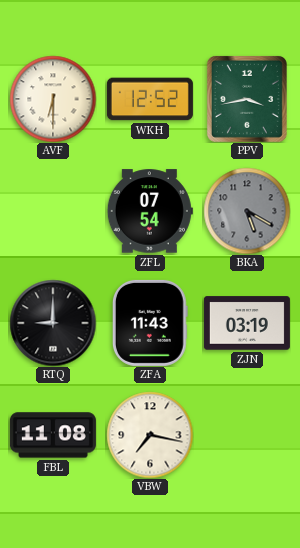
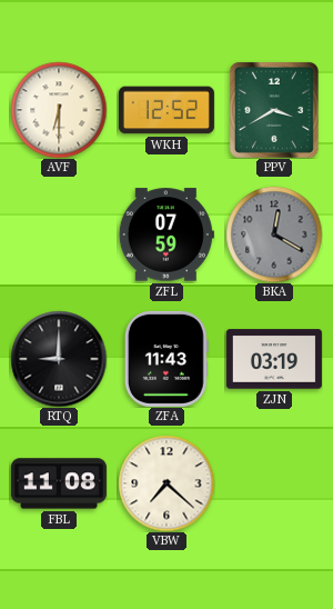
PPV: 3:43 -> 3:40
ZFL: 07:54 -> 07:59
BKA: 5:20 -> 12:20
VBW: 7:17 -> 7:22
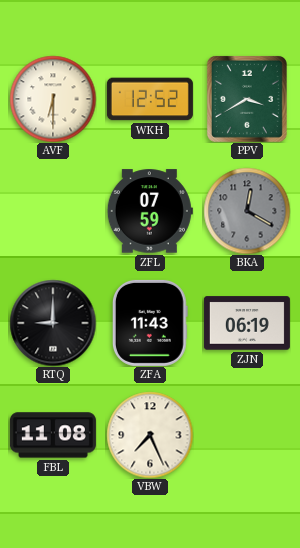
ZJN: 03:19 -> 06:19
VBW: 7:22 -> 7:26
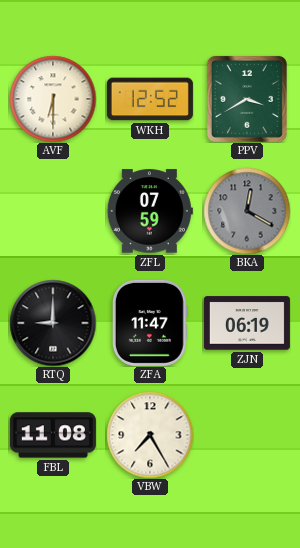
ZFA: 11:43 -> 11:47
VBW: 7:26 -> 7:25
